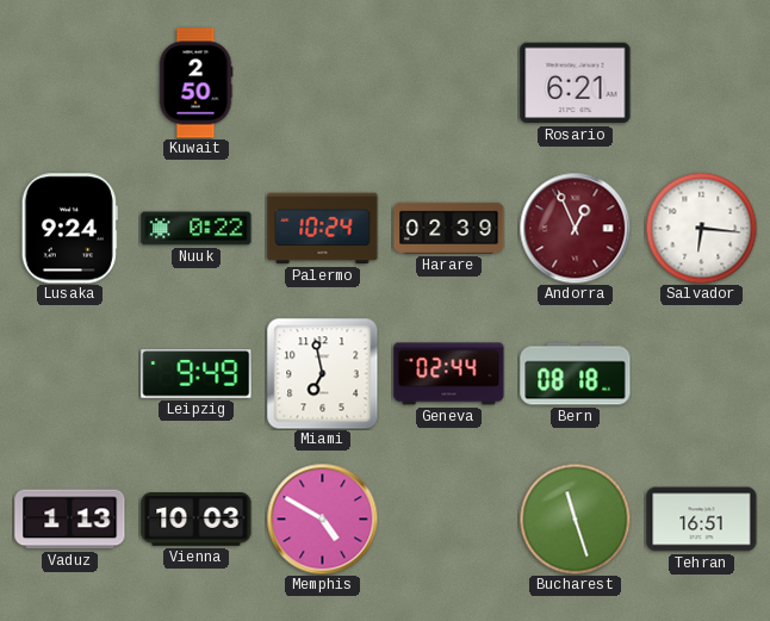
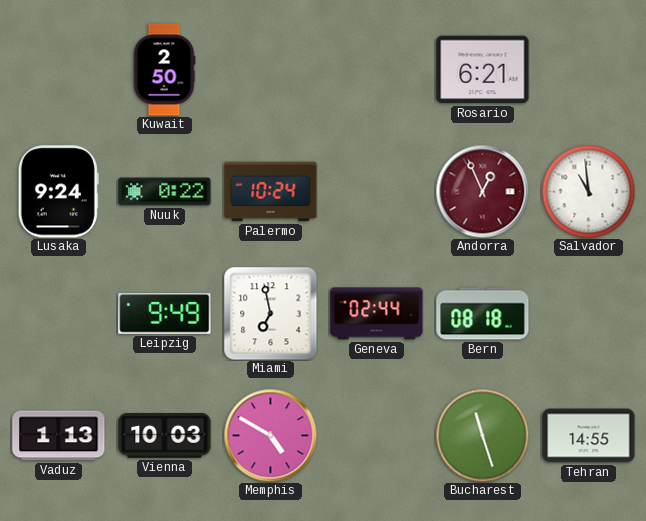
Harare: 02:39 -> none
Salvador: 6:16 -> 10:59
Tehran: 16:51 -> 14:55
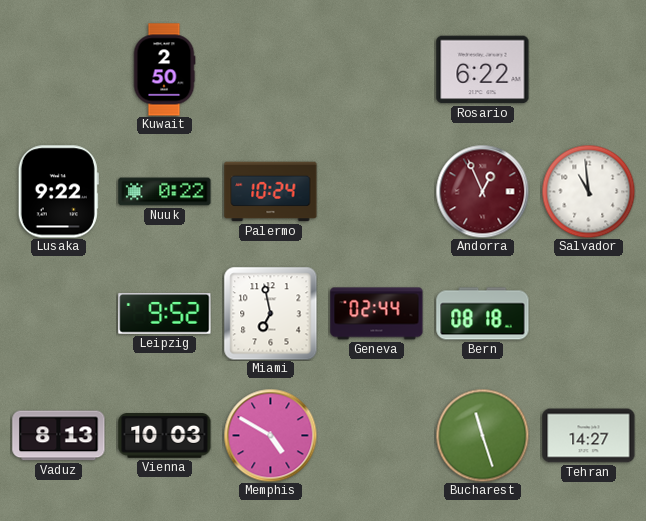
Rosario: 6:21 -> 6:22
Lusaka: 9:24 -> 9:22
Leipzig: 9:49 -> 9:52
Vaduz: 1:13 -> 8:13
Tehran: 14:55 -> 14:27
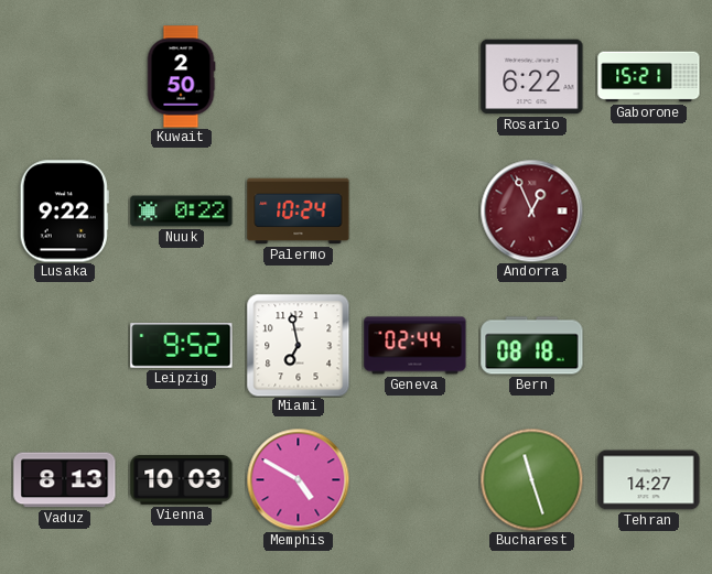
Gaborone: none -> 15:21
Salvador: 10:59 -> none
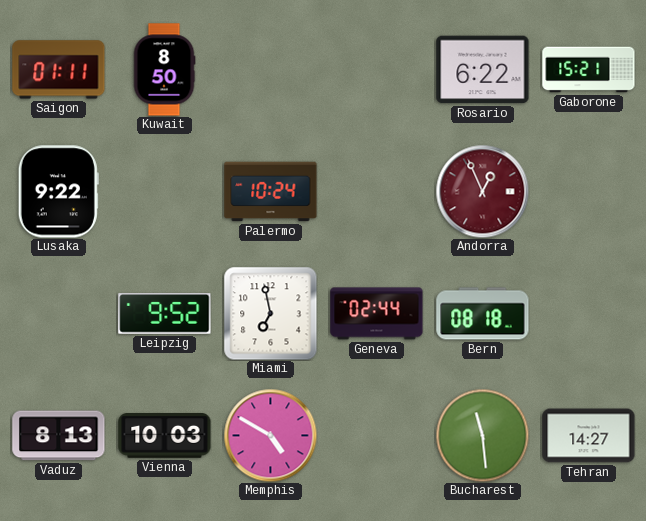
Saigon: none -> 01:11
Kuwait: 2:50 -> 8:50
Nuuk: 0:22 -> none
Bucharest: 11:27 -> 11:29
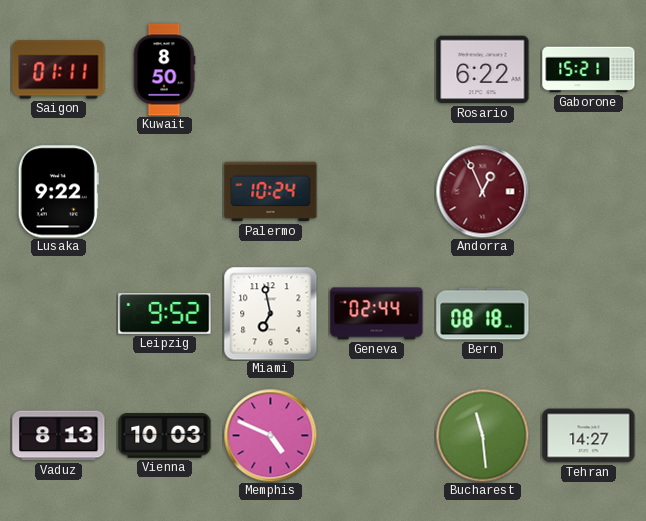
Memphis: 4:50 -> 4:49
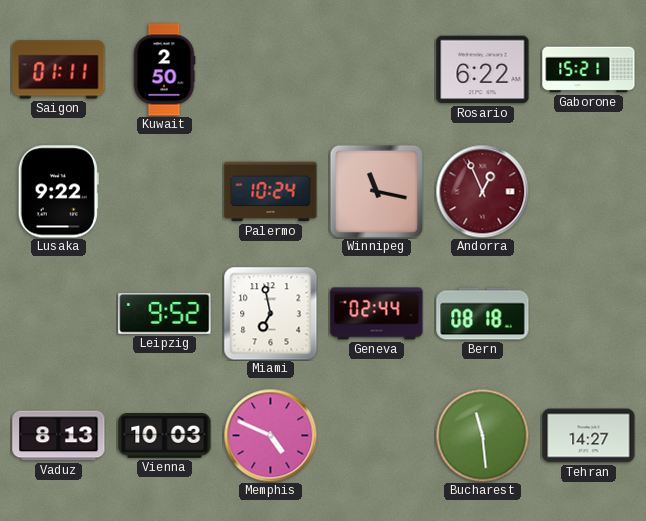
Kuwait: 8:50 -> 2:50
Winnipeg: none -> 11:17
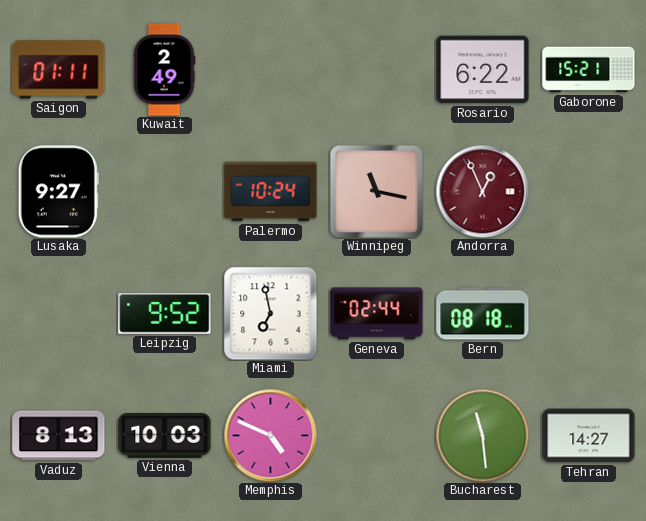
Kuwait: 2:50 -> 2:49
Lusaka: 9:22 -> 9:27
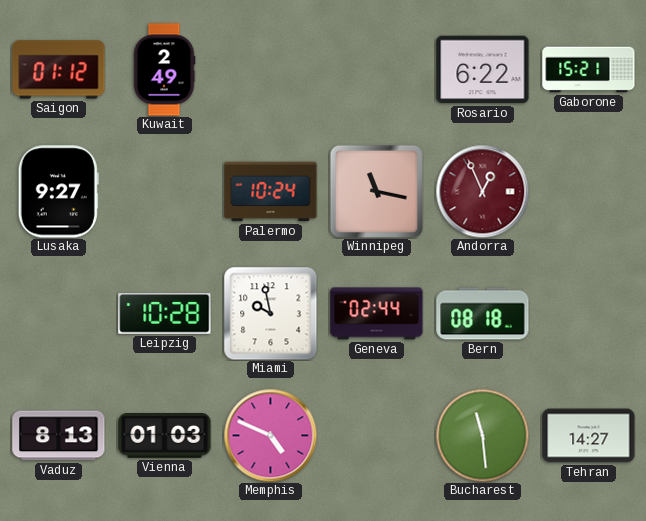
Saigon: 01:11 -> 01:12
Leipzig: 9:52 -> 10:28
Miami: 6:58 -> 9:58
Vienna: 10:03 -> 01:03
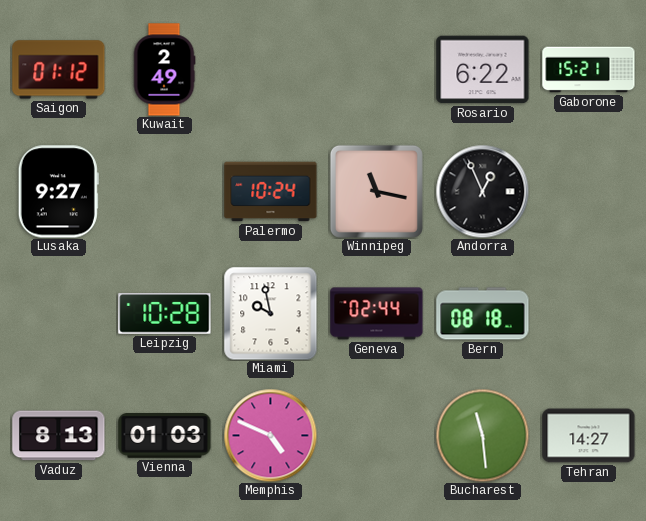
Andorra dial: burgundy -> black
